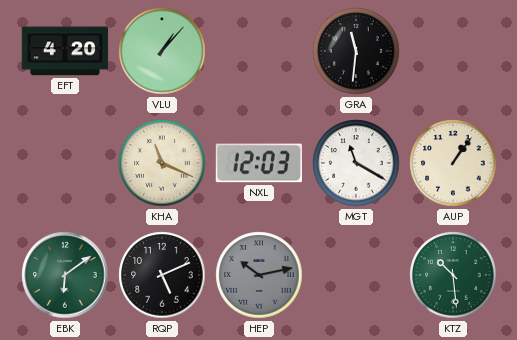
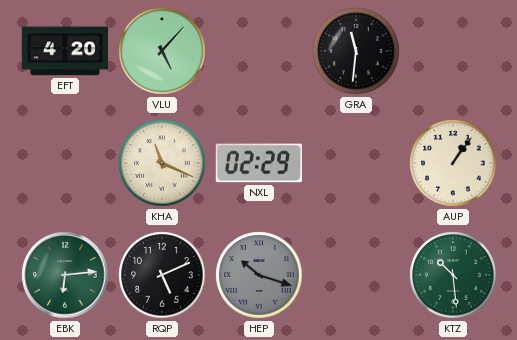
VLU: 1:07 -> 5:07
NXL: 12:03 -> 02:29
MGT: 11:20 -> none
EBK: 6:09 -> 6:14
HEP: 10:13 -> 10:18
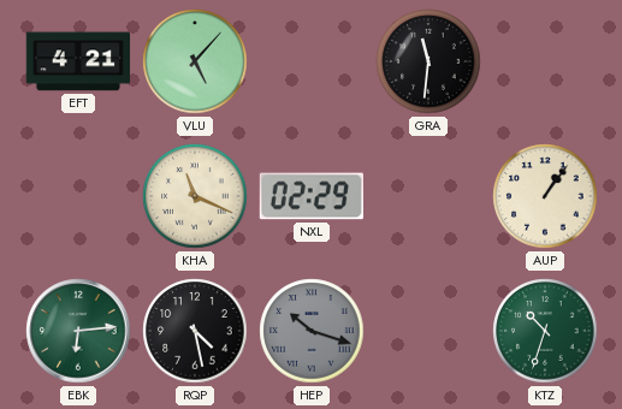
EFT: 4:20 -> 4:21
RQP: 5:11 -> 4:28
KTZ: 10:29 -> 10:33
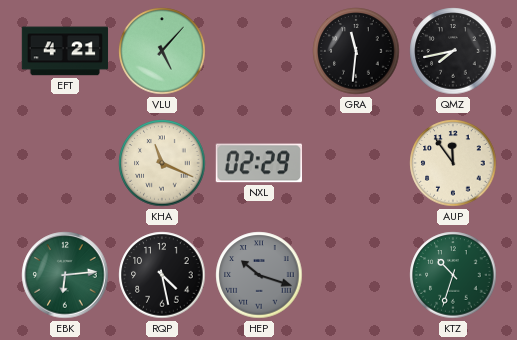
QMZ: none -> 7:43
AUP: 1:06 -> 11:54
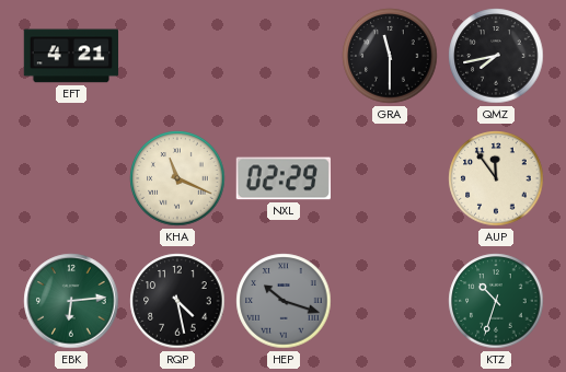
VLU: 5:07 -> none
GRA: 11:31 -> 11:30
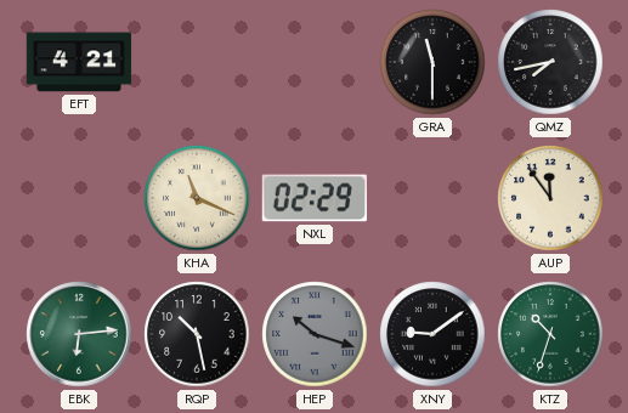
RQP: 4:28 -> 10:28
XNY: none -> 9:09
